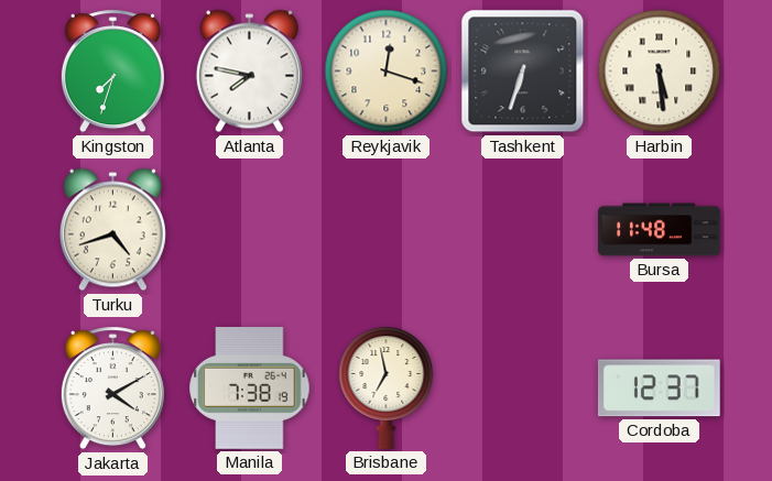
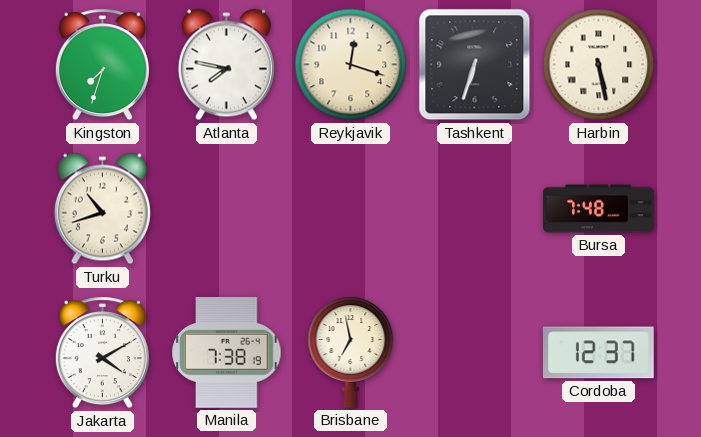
Harbin: 5:29 -> 5:28
Turku: 4:42 -> 10:42
Bursa: 11:48 -> 7:48
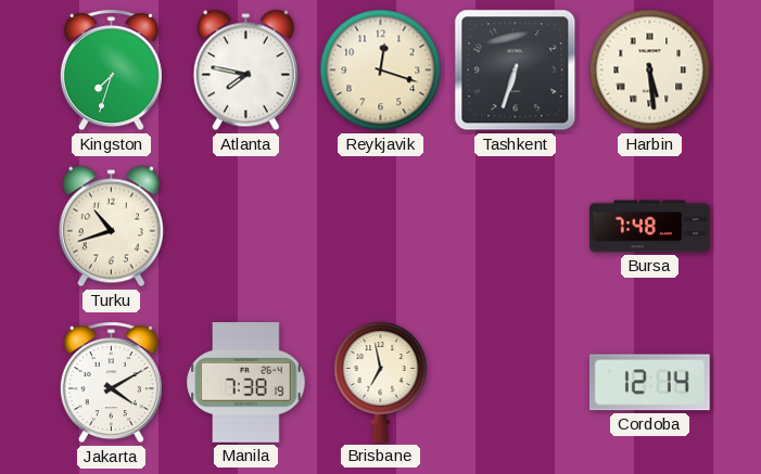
Harbin: 5:28 -> 5:29
Cordoba: 12:37 -> 12:14
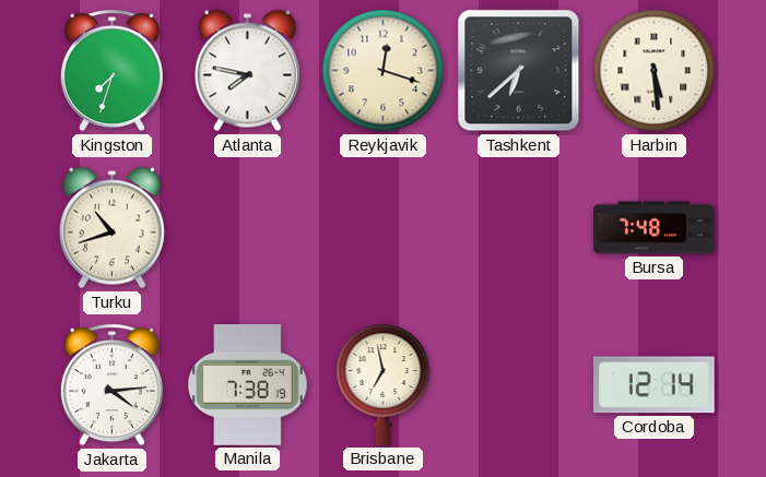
Tashkent: 6:33 -> 6:38
Jakarta: 4:10 -> 4:14
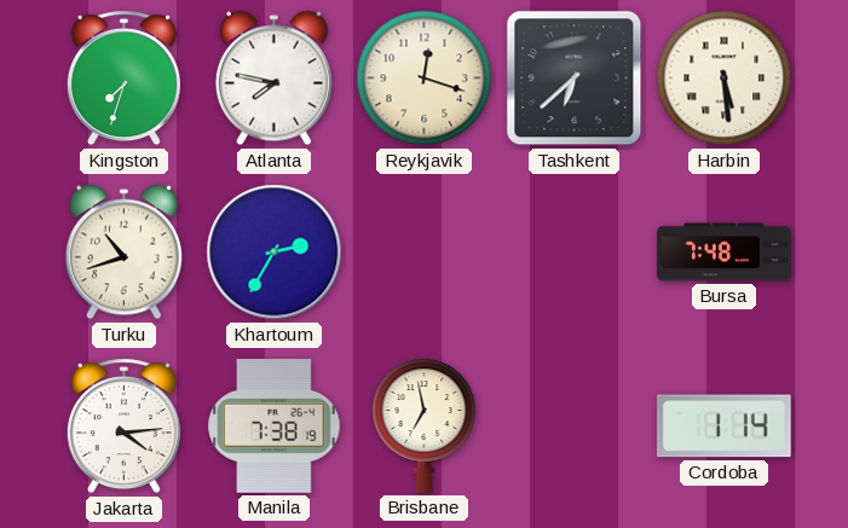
Khartoum: none -> 2:35
Cordoba: 12:14 -> 1:14
